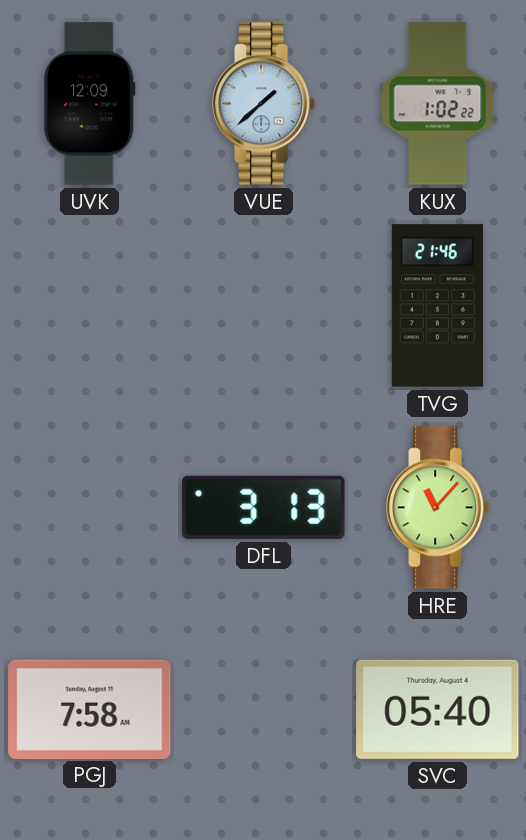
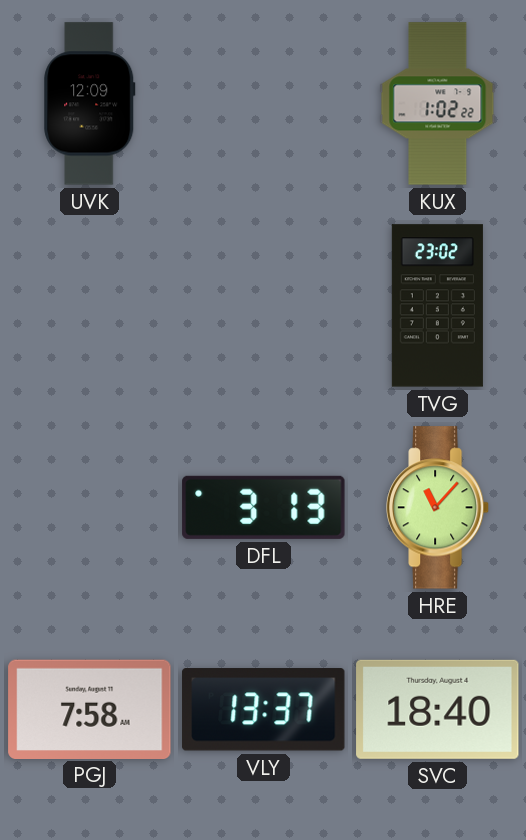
VUE: 1:38 -> none
TVG: 21:46 -> 23:02
VLY: none -> 13:37
SVC: 05:40 -> 18:40
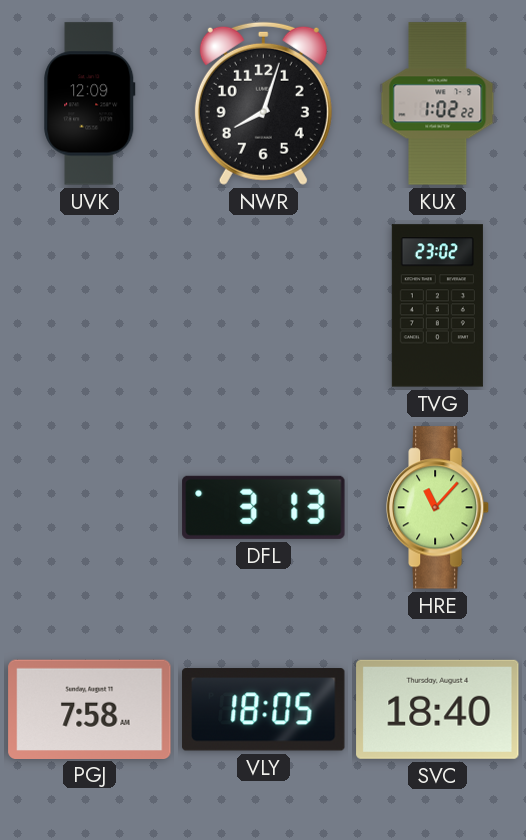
NWR: none -> 8:03
VLY: 13:37 -> 18:05
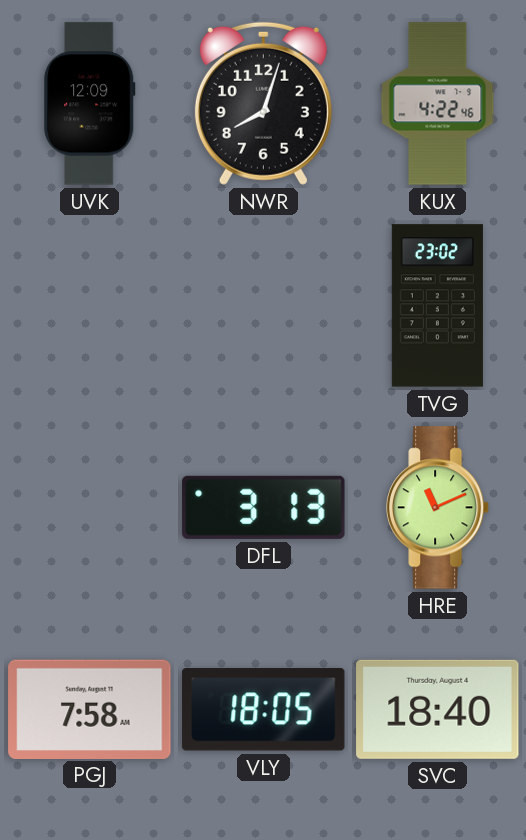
KUX: 1:02 -> 4:22
HRE: 11:07 -> 11:11
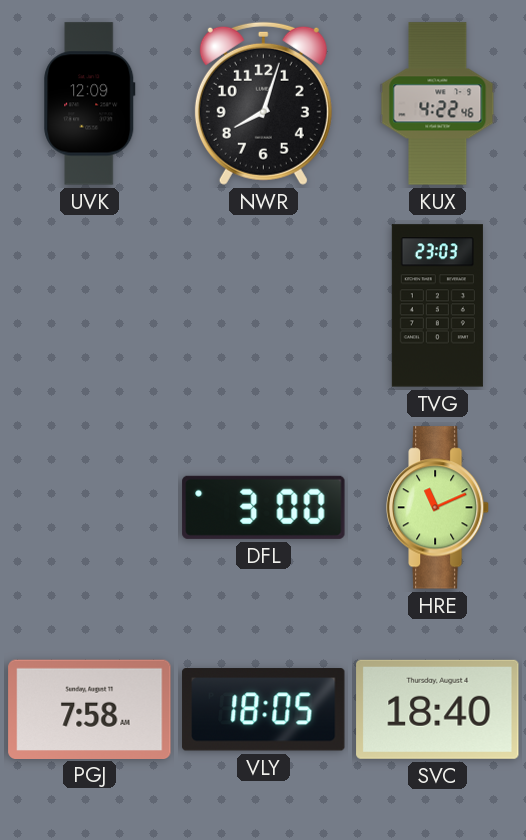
TVG: 23:02 -> 23:03
DFL: 3:13 -> 3:00
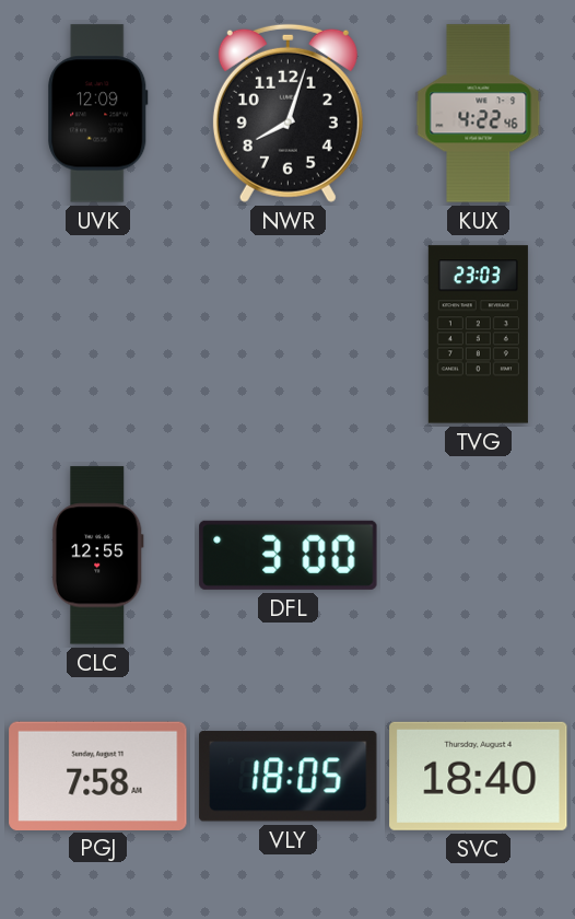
CLC: none -> 12:55
HRE: 11:11 -> none
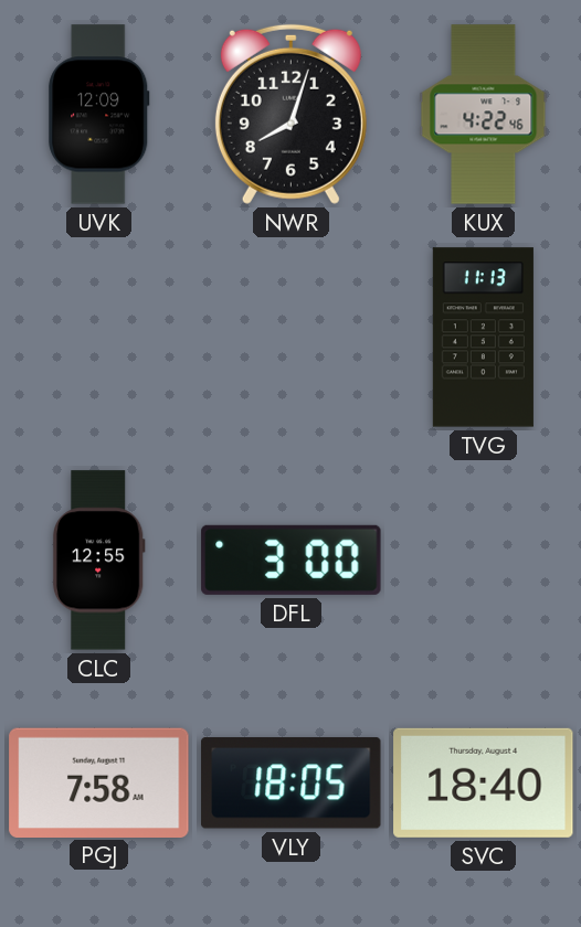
TVG: 23:03 -> 11:13
